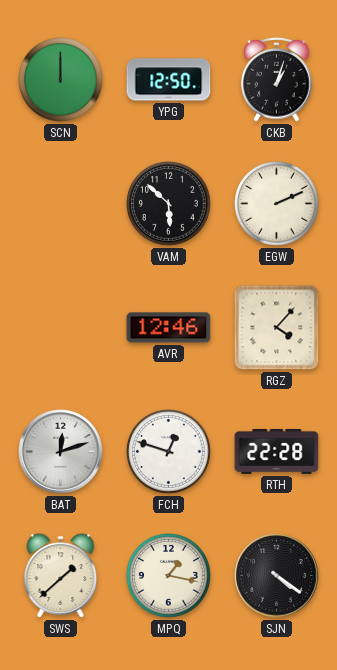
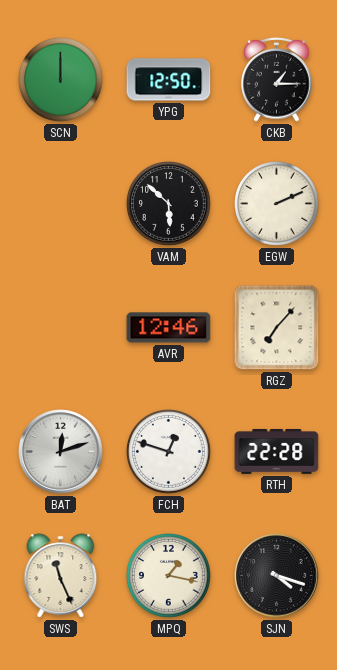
CKB: 1:03 -> 1:15
RGZ: 4:07 -> 7:07
SWS: 1:38 -> 11:26
SJN: 4:21 -> 4:18
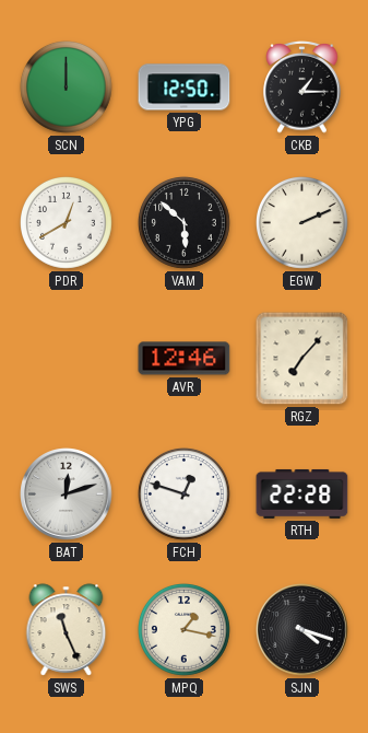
PDR: none -> 12:40
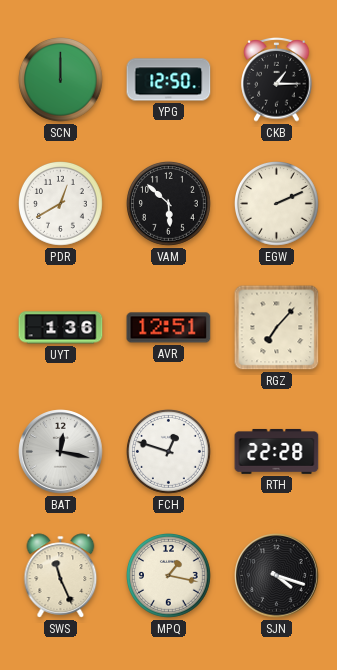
UYT: none -> 1:36
AVR: 12:46 -> 12:51
BAT: 12:12 -> 12:17
